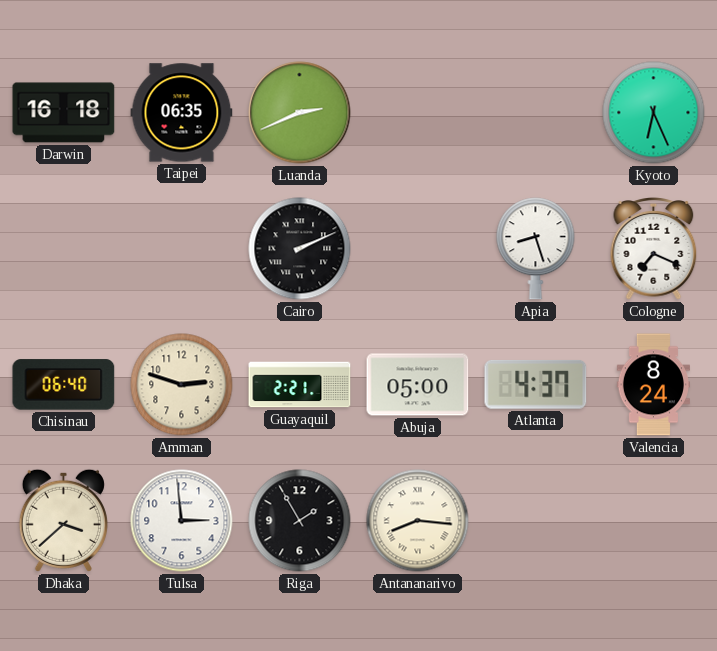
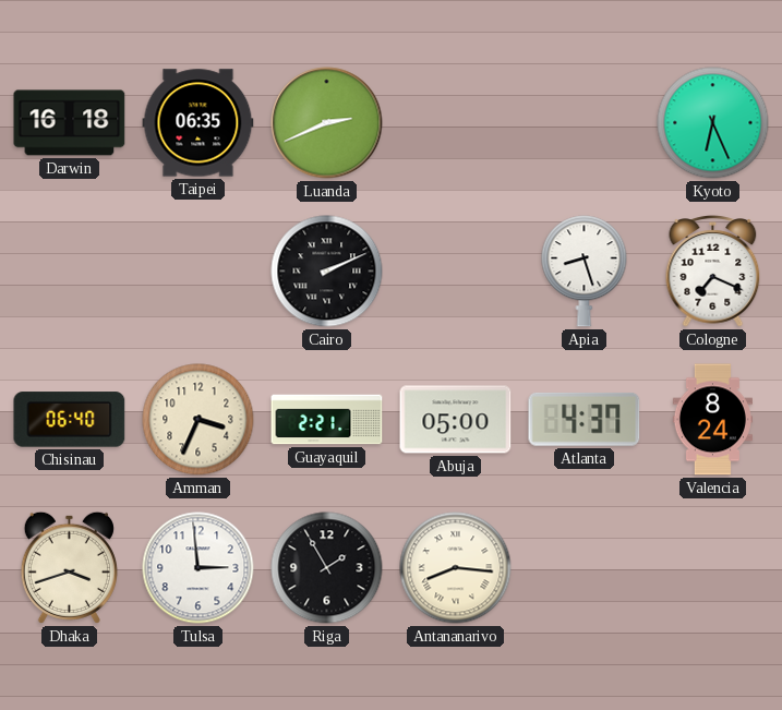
Amman: 2:48 -> 3:34
Dhaka: 3:38 -> 3:42
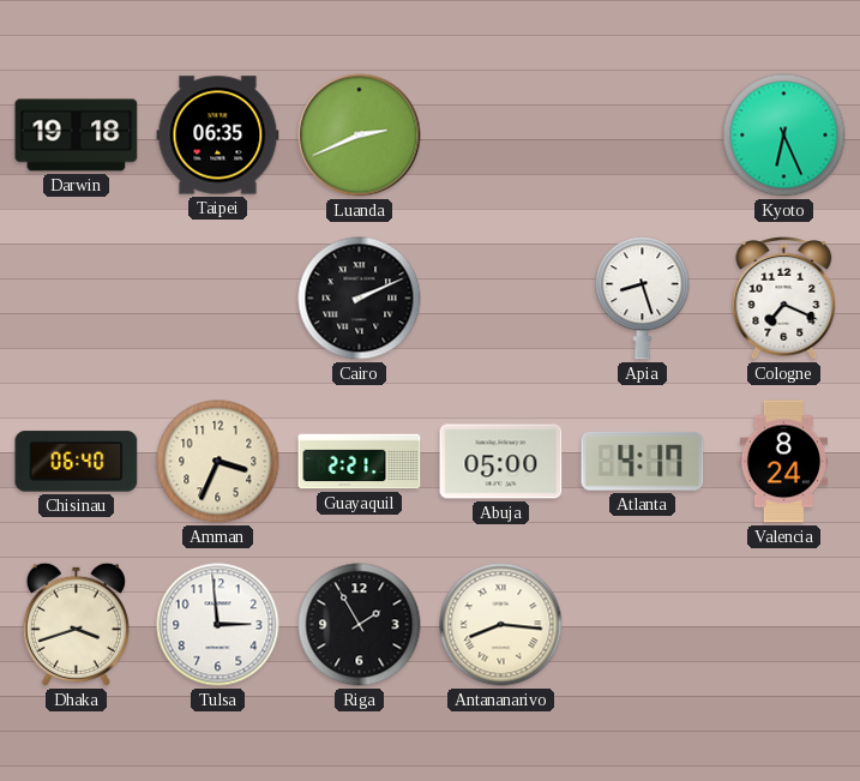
Darwin: 16:18 -> 19:18
Atlanta: 4:37 -> 4:17
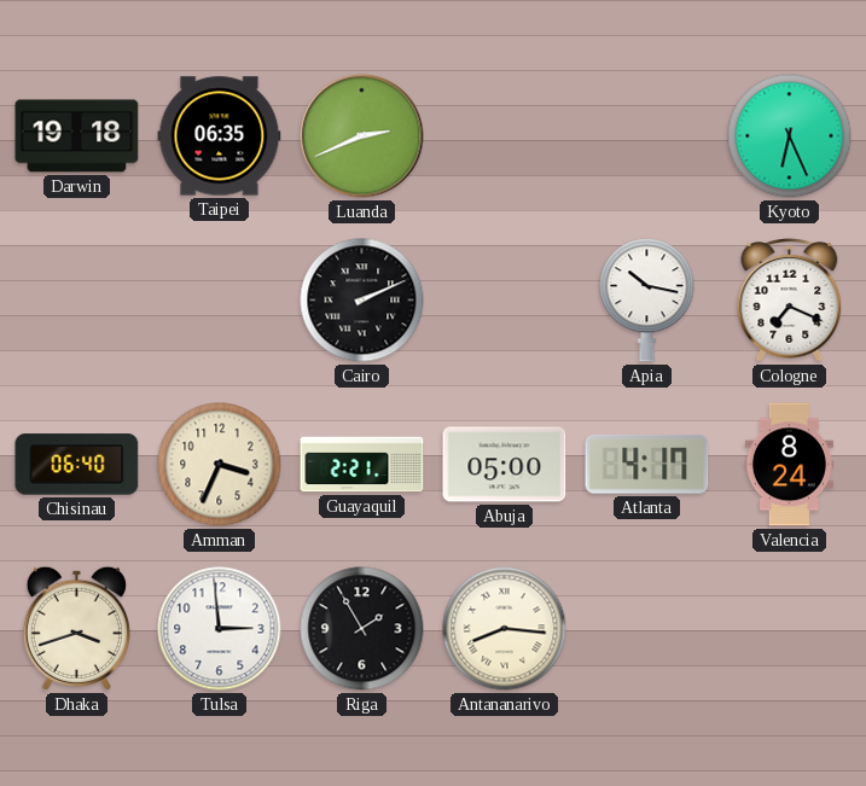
Apia: 8:27 -> 10:17
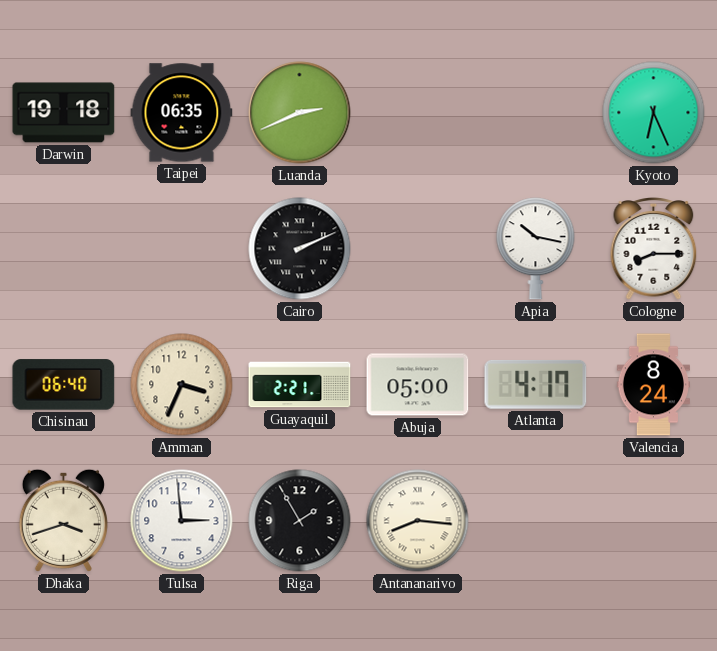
Cologne: 7:19 -> 8:15
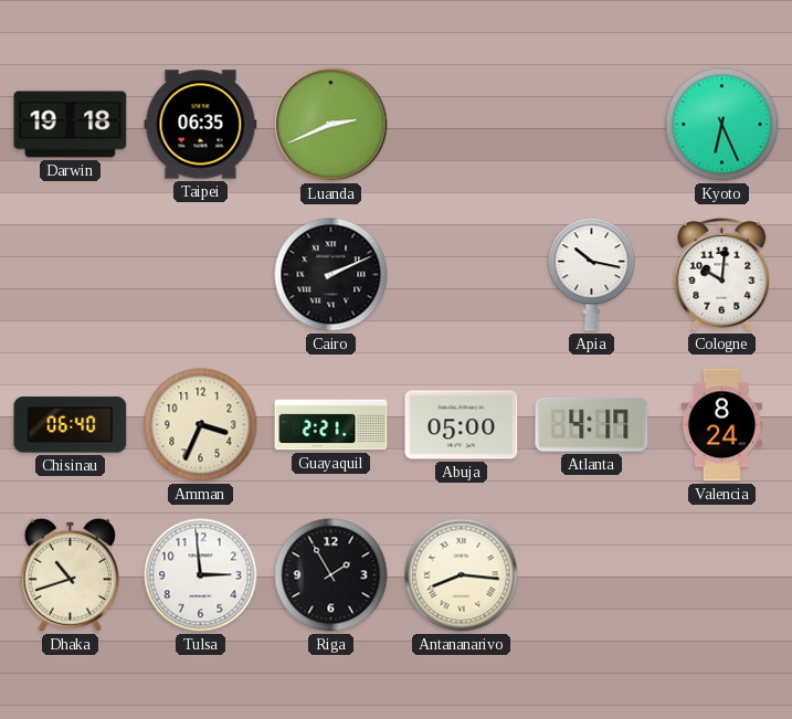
Cologne: 8:15 -> 10:01
Dhaka: 3:42 -> 10:42
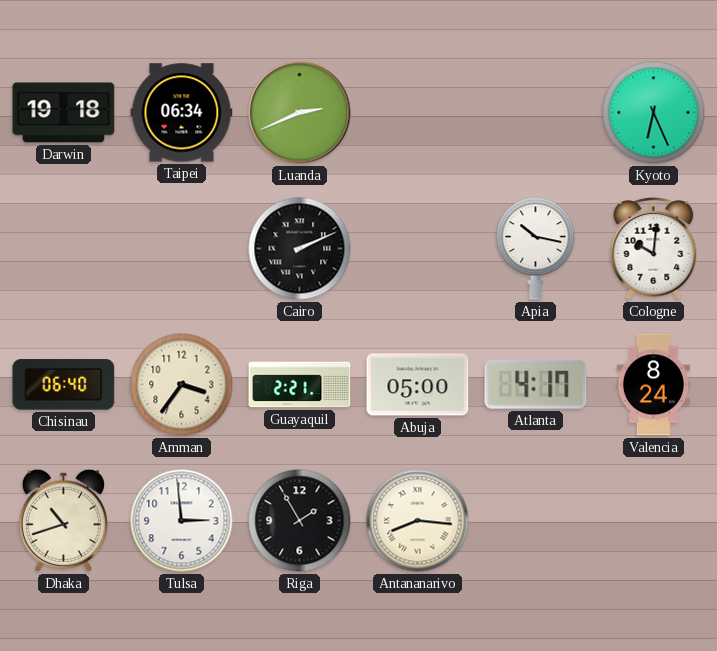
Taipei: 06:35 -> 06:34
Amman: 3:34 -> 3:36
